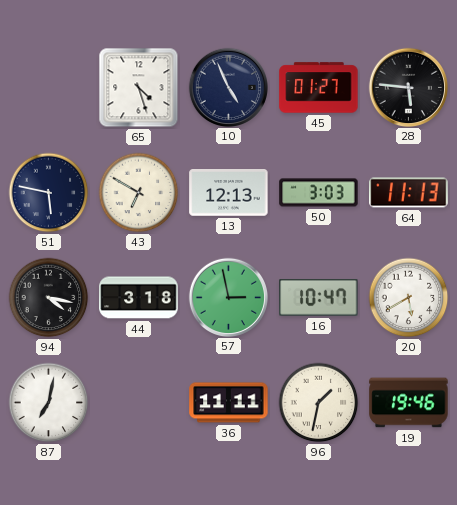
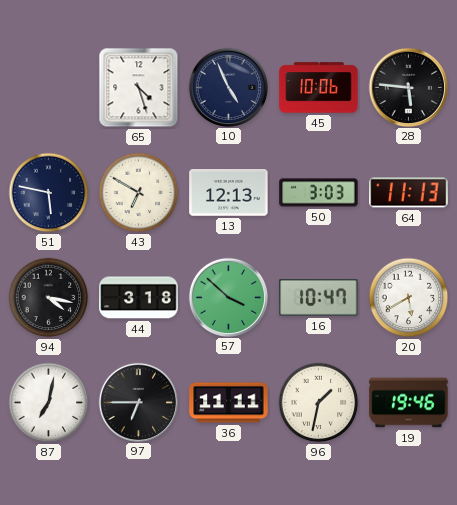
45: 01:27 -> 10:06
57: 2:58 -> 3:52
97: none -> 6:45
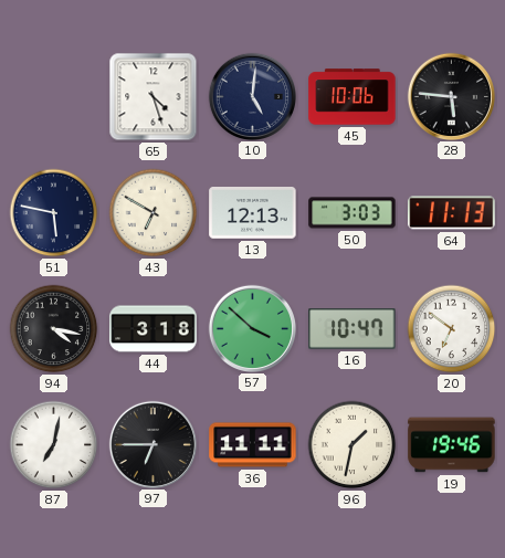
10: 4:56 -> 5:01
20: 5:40 -> 6:51
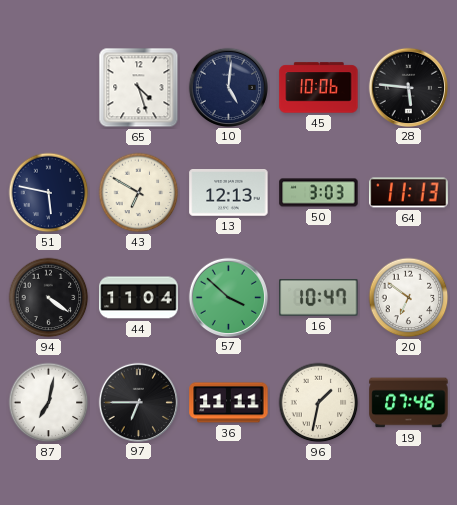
94: 4:17 -> 4:21
44: 3:18 -> 11:04
19: 19:46 -> 07:46
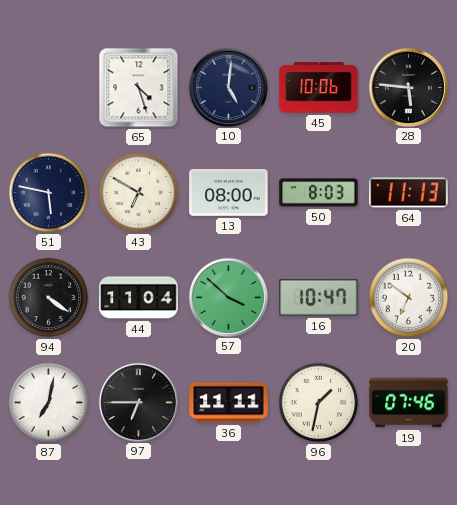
13: 12:13 -> 08:00
50: 3:03 -> 8:03
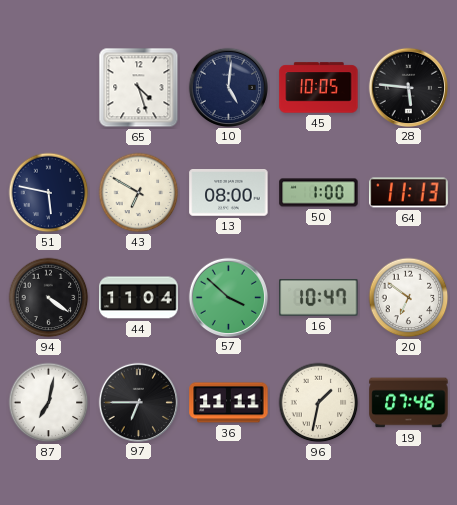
45: 10:06 -> 10:05
50: 8:03 -> 1:00
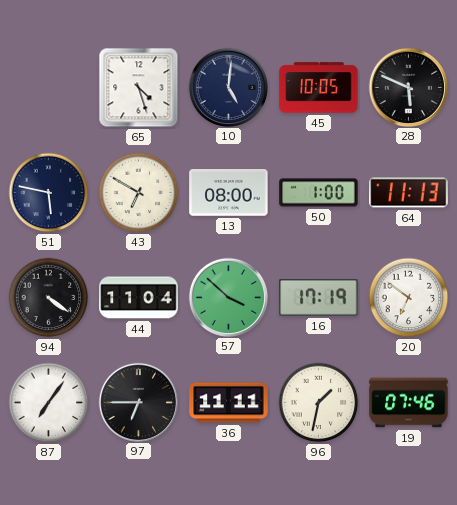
28: 5:46 -> 5:49
16: 10:47 -> 17:19
87: 7:02 -> 7:06
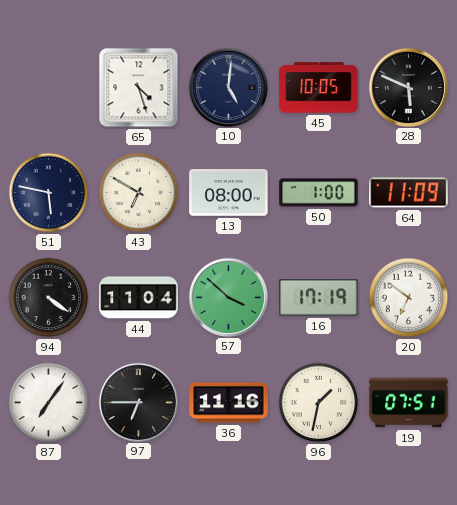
64: 11:13 -> 11:09
36: 11:11 -> 11:16
19: 07:46 -> 07:51
